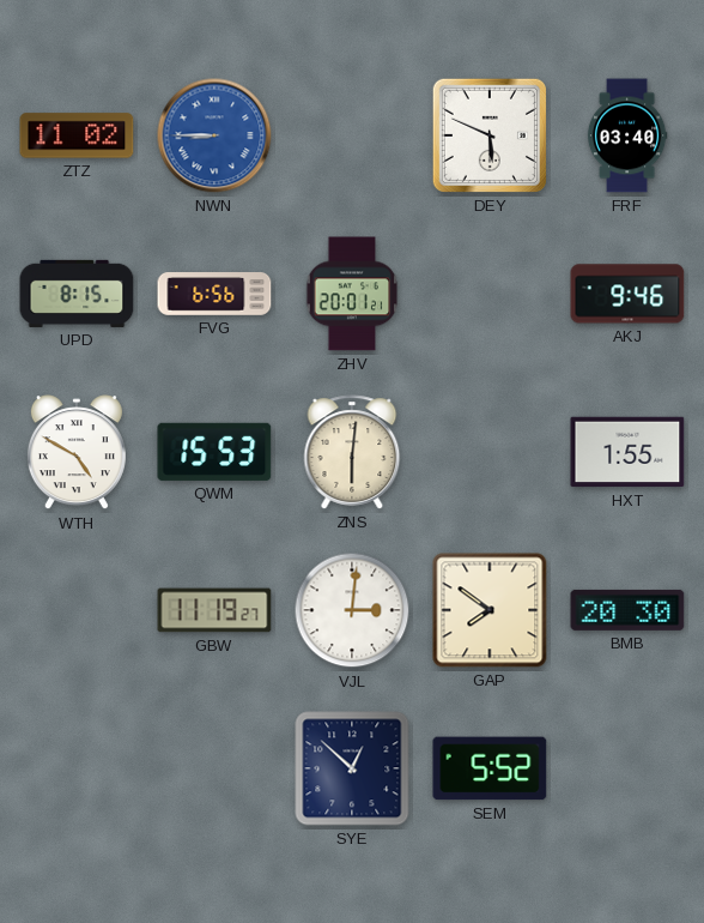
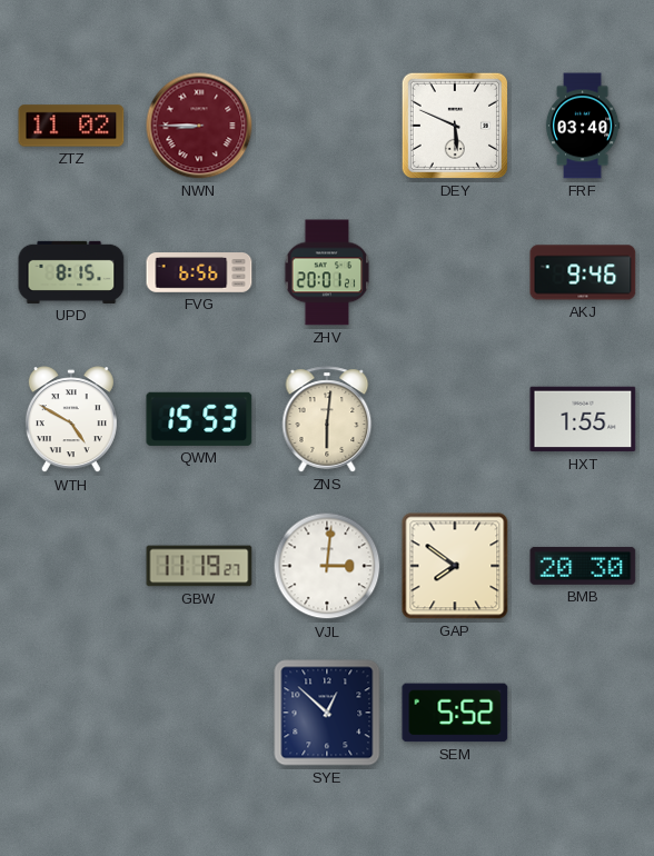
NWN dial: blue -> burgundy
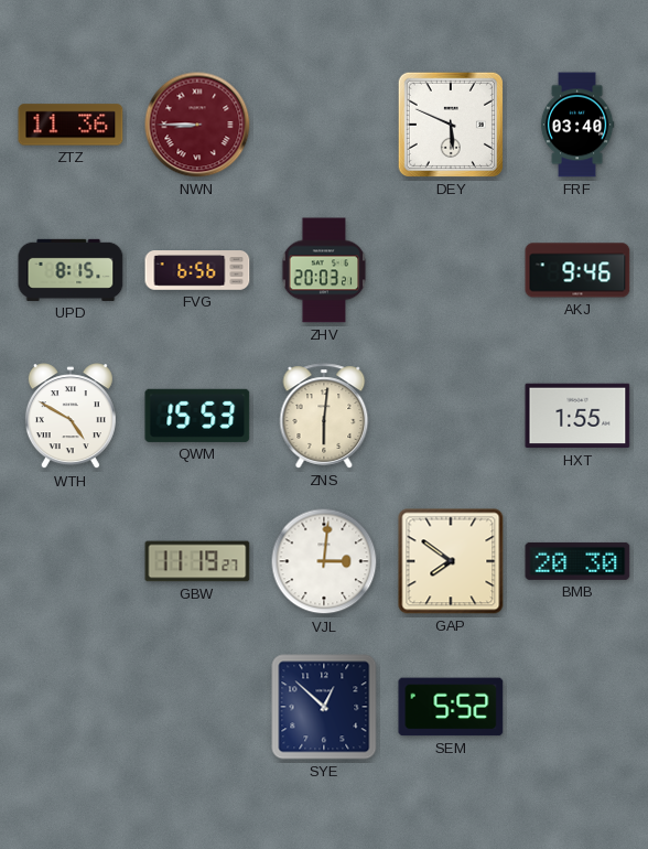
ZTZ: 11:02 -> 11:36
ZHV: 20:01 -> 20:03
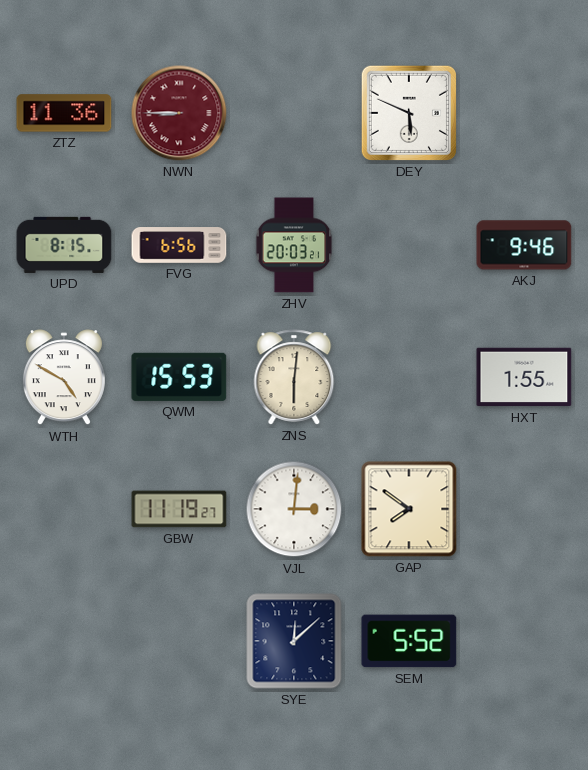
FRF: 03:40 -> none
BMB: 20:30 -> none
SYE: 12:52 -> 12:08
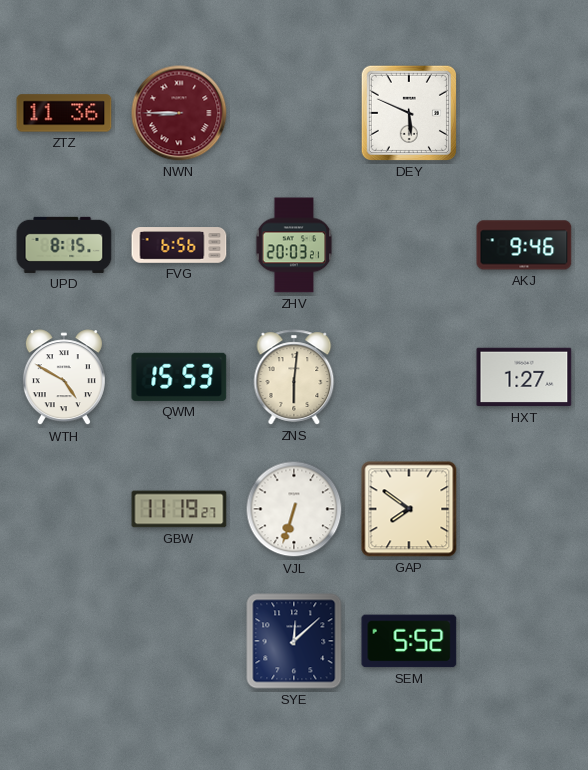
HXT: 1:55 -> 1:27
VJL: 3:01 -> 6:33
